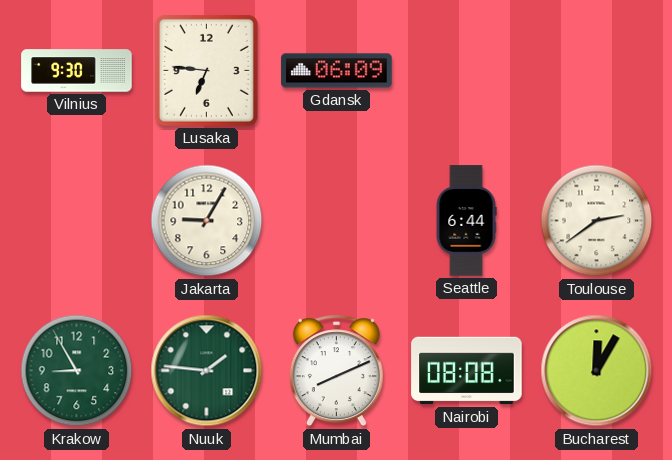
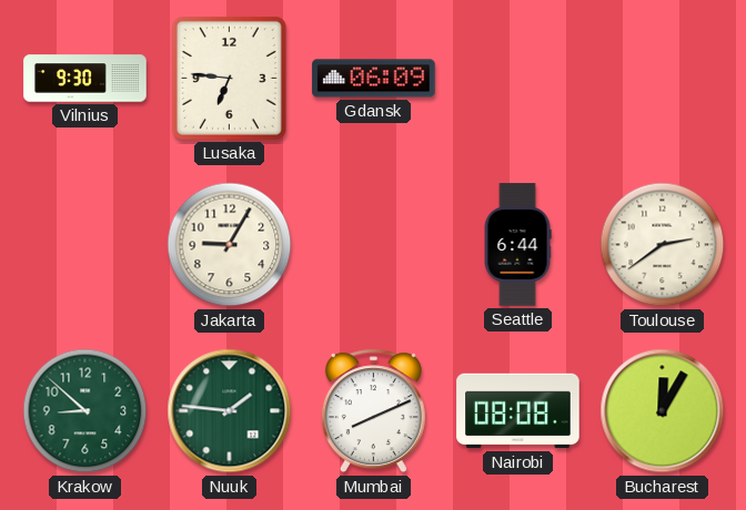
Krakow: 8:55 -> 8:52
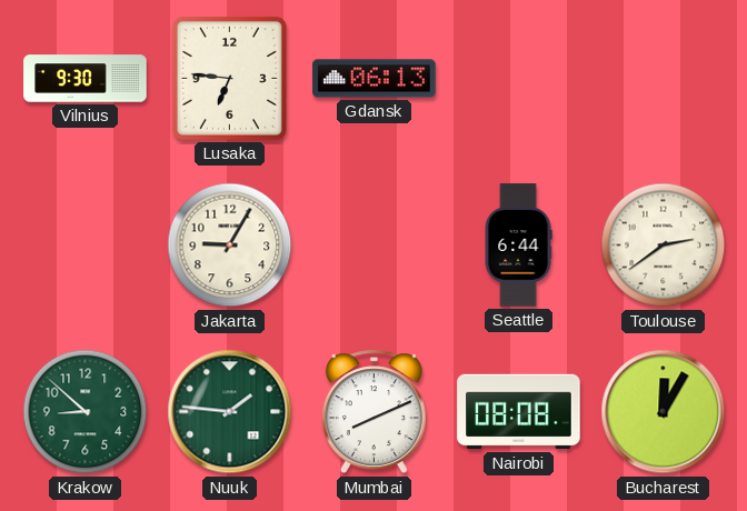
Gdansk: 06:09 -> 06:13
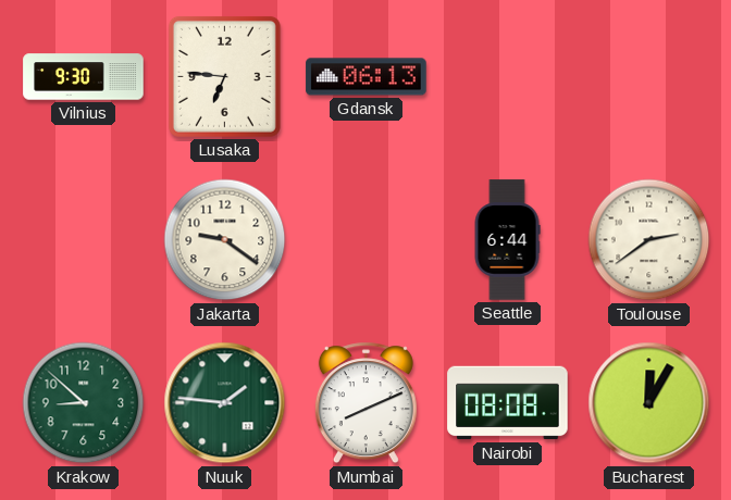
Jakarta: 9:05 -> 9:21
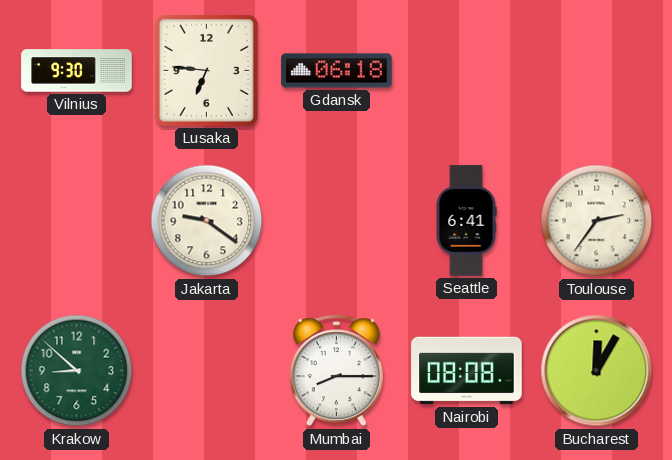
Gdansk: 06:13 -> 06:18
Seattle: 6:44 -> 6:41
Toulouse: 2:39 -> 2:36
Nuuk: 1:46 -> none
Mumbai: 8:11 -> 8:15
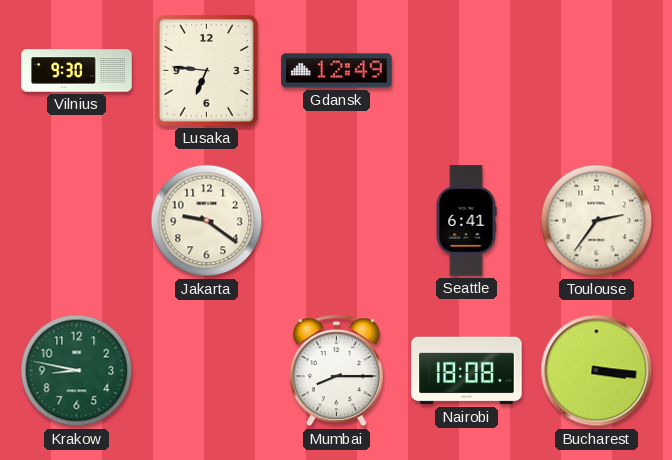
Gdansk: 06:18 -> 12:49
Krakow: 8:52 -> 8:47
Nairobi: 08:08 -> 18:08
Bucharest: 12:05 -> 3:16
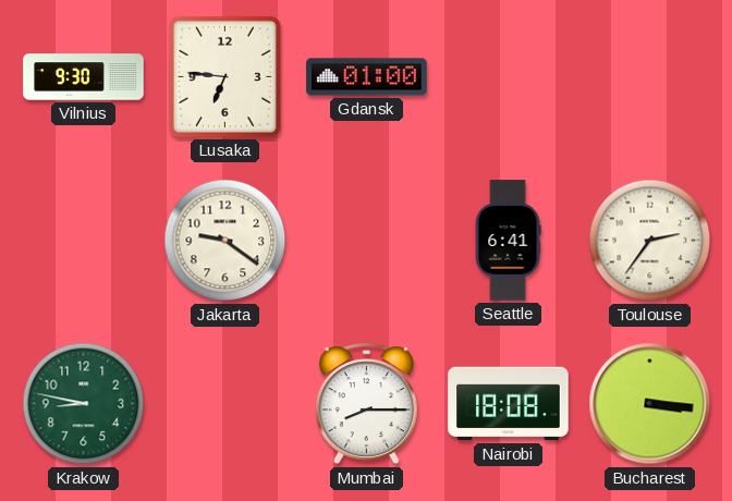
Gdansk: 12:49 -> 01:00
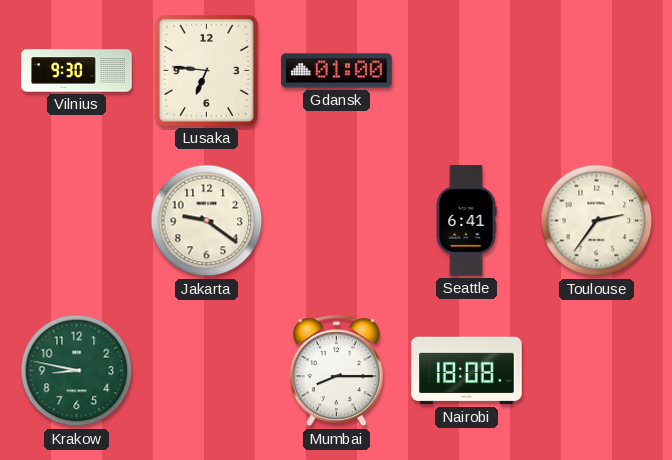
Bucharest: 3:16 -> none
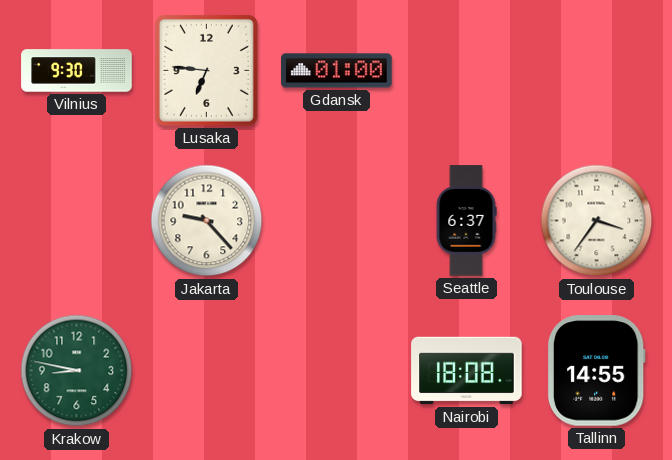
Jakarta: 9:21 -> 9:23
Seattle: 6:41 -> 6:37
Toulouse: 2:36 -> 3:36
Mumbai: 8:15 -> none
Tallinn: none -> 14:55
